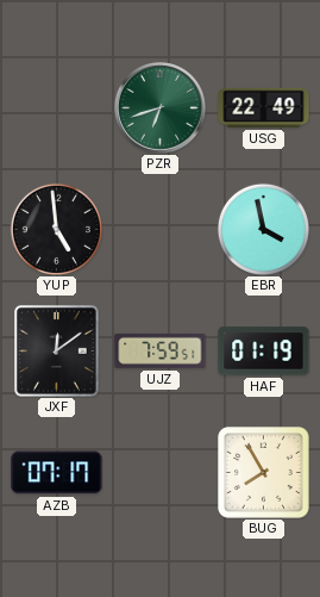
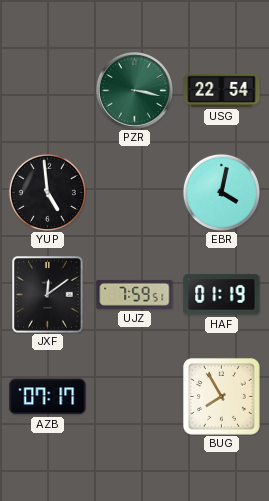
PZR: 6:42 -> 3:17
USG: 22:49 -> 22:54
EBR: 3:58 -> 4:02
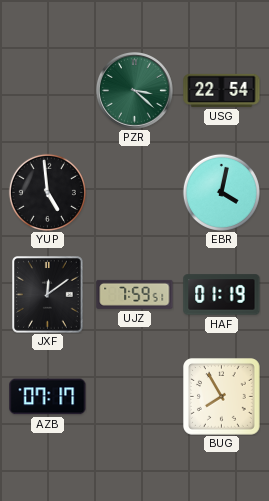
PZR: 3:17 -> 3:22
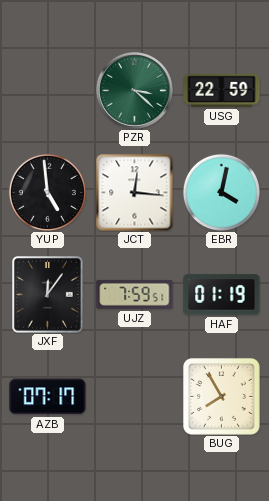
USG: 22:54 -> 22:59
JCT: none -> 12:16
JXF: 12:09 -> 12:06
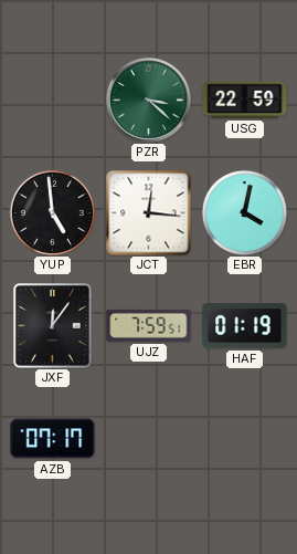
BUG: 7:55 -> none
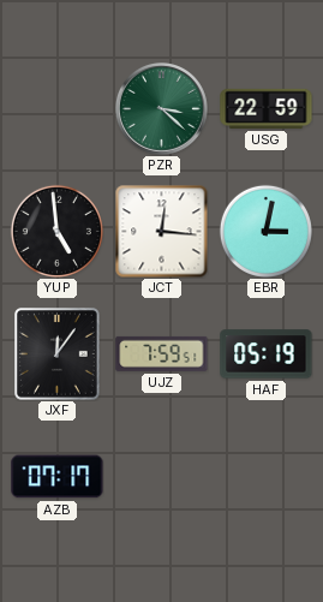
EBR: 4:02 -> 3:02
HAF: 01:19 -> 05:19
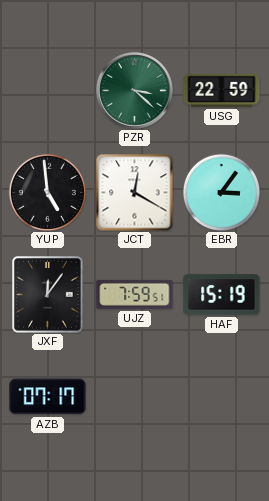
JCT: 12:16 -> 12:20
EBR: 3:02 -> 3:06
HAF: 05:19 -> 15:19
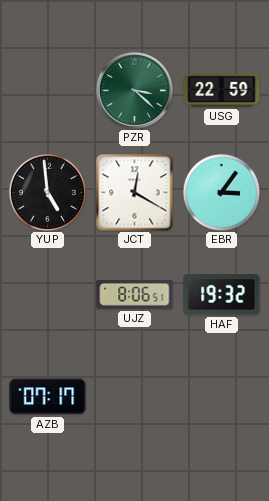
JXF: 12:06 -> none
UJZ: 7:59 -> 8:06
HAF: 15:19 -> 19:32
